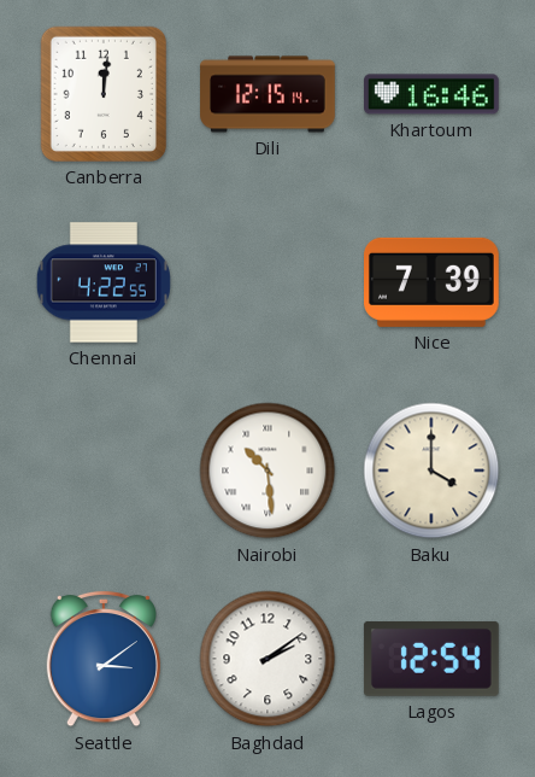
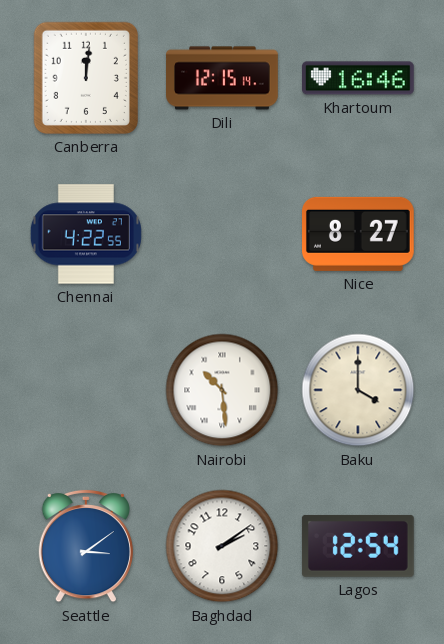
Nice: 7:39 -> 8:27
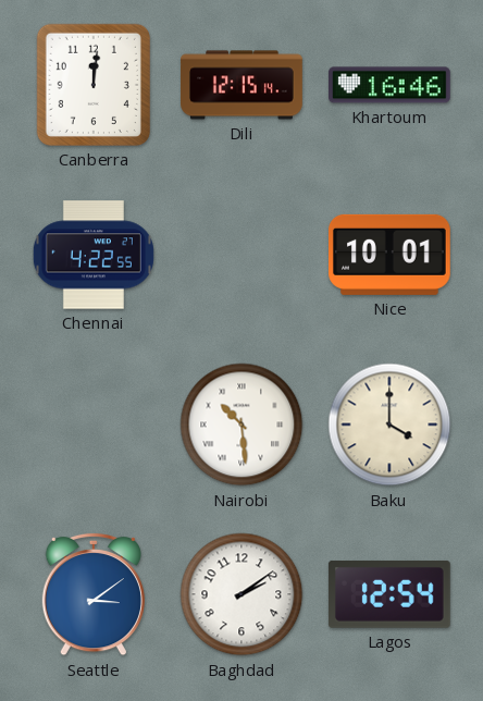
Nice: 8:27 -> 10:01
